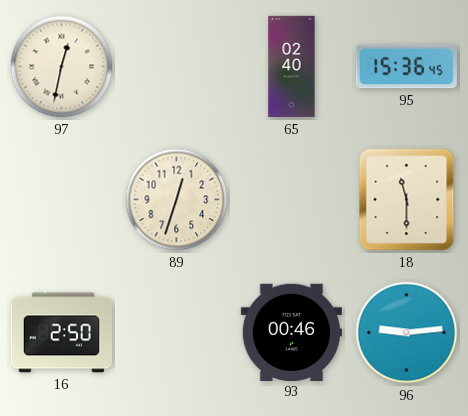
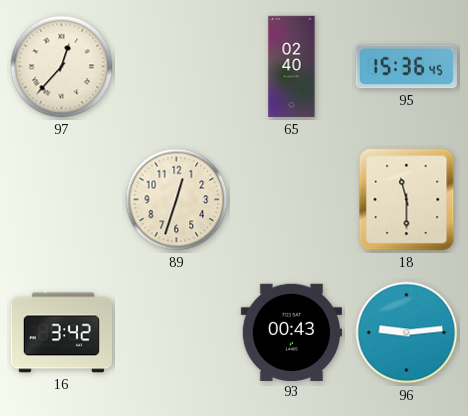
97: 12:32 -> 12:37
16: 2:50 -> 3:42
93: 00:46 -> 00:43
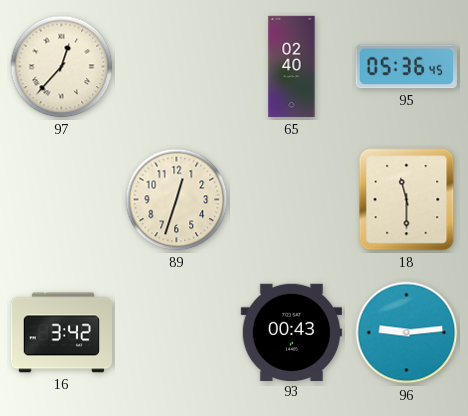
95: 15:36 -> 05:36
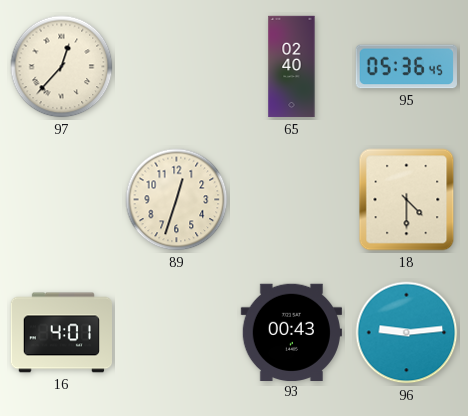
18: 11:30 -> 4:30
16: 3:42 -> 4:01
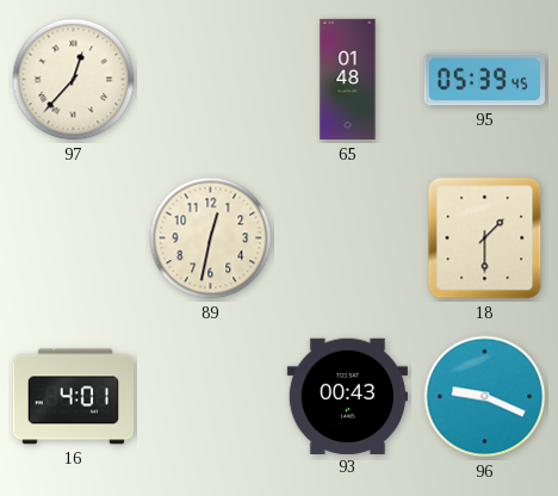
65: 02:40 -> 01:48
95: 05:36 -> 05:39
89: 12:33 -> 12:32
18: 4:30 -> 1:30
96: 9:14 -> 9:19
